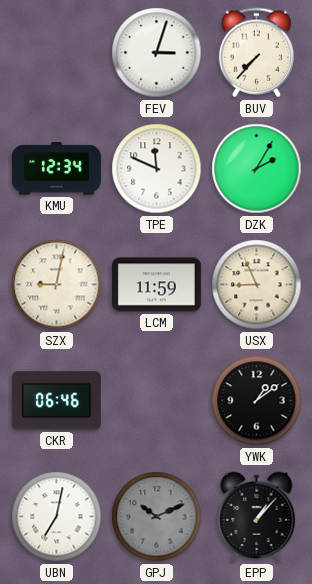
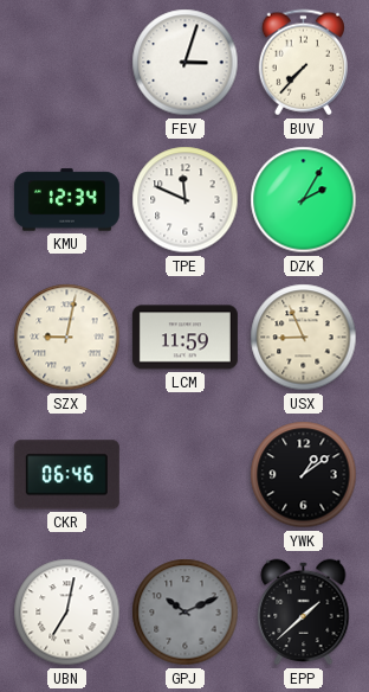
EPP: 1:07 -> 1:38
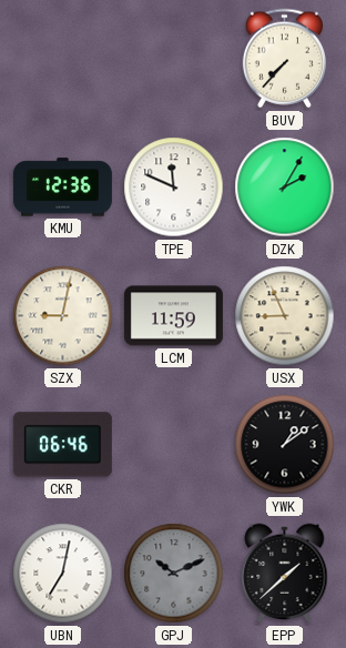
FEV: 3:03 -> none
KMU: 12:34 -> 12:36
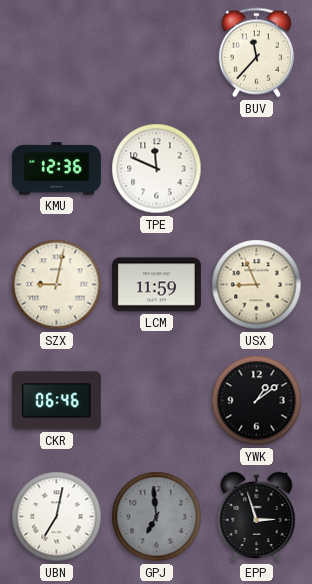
BUV: 7:37 -> 11:37
DZK: 2:05 -> none
GPJ: 10:11 -> 6:59
EPP: 1:38 -> 2:57
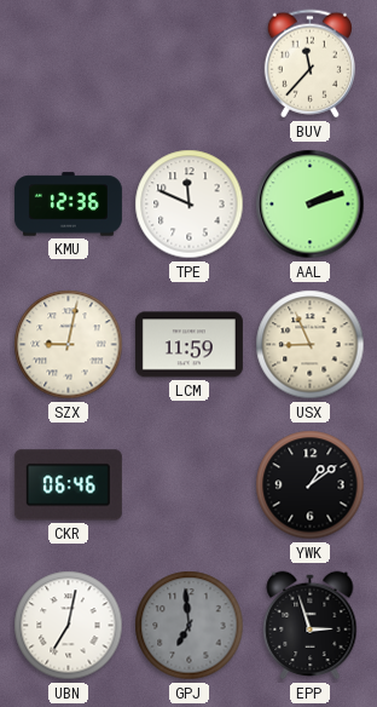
AAL: none -> 2:12
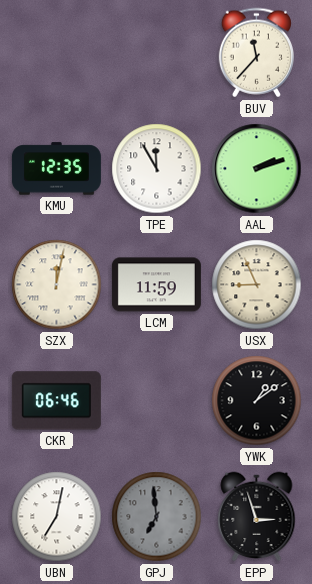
KMU: 12:36 -> 12:35
TPE: 11:49 -> 11:55
SZX: 9:02 -> 12:02
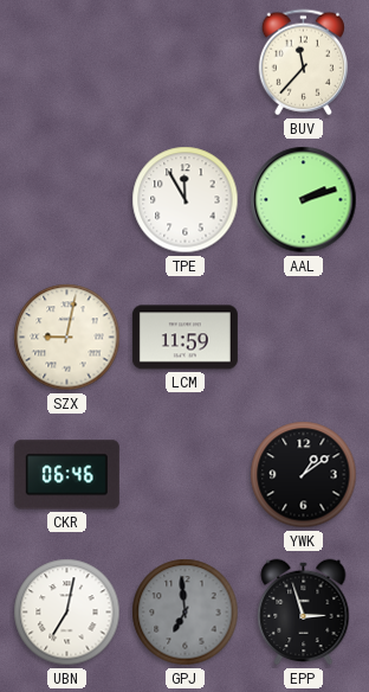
KMU: 12:35 -> none
SZX: 12:02 -> 9:02
USX: 8:56 -> none
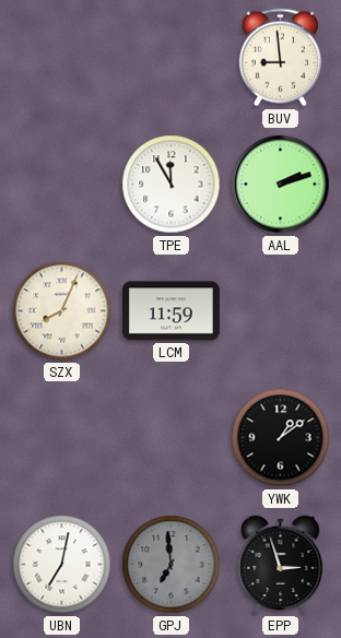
BUV: 11:37 -> 8:59
SZX: 9:02 -> 8:04
CKR: 06:46 -> none
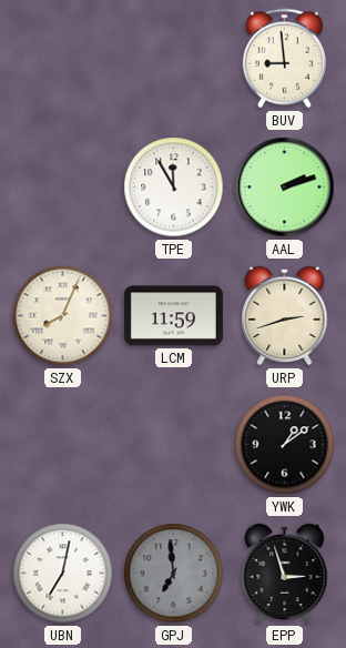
URP: none -> 2:42
